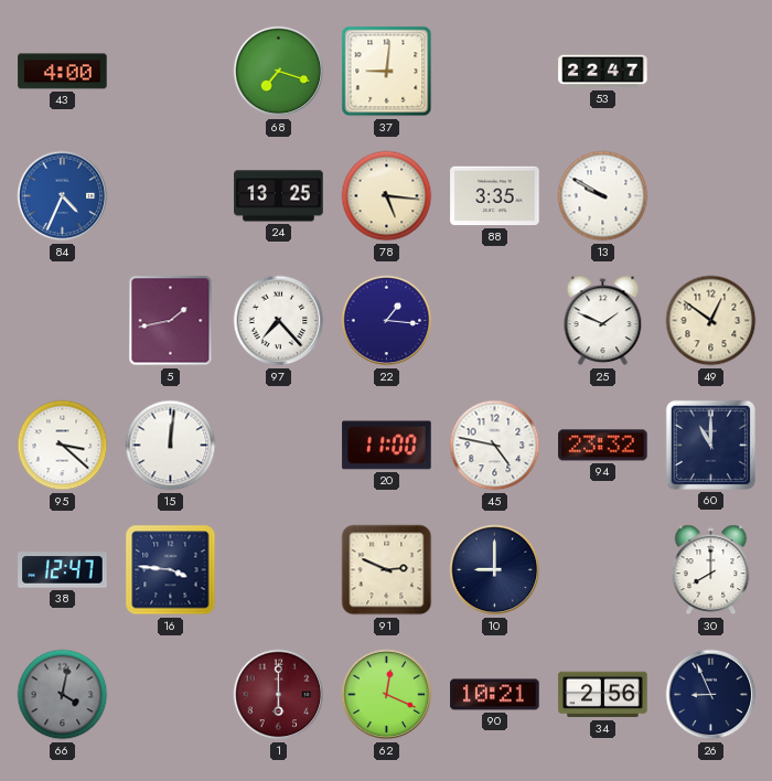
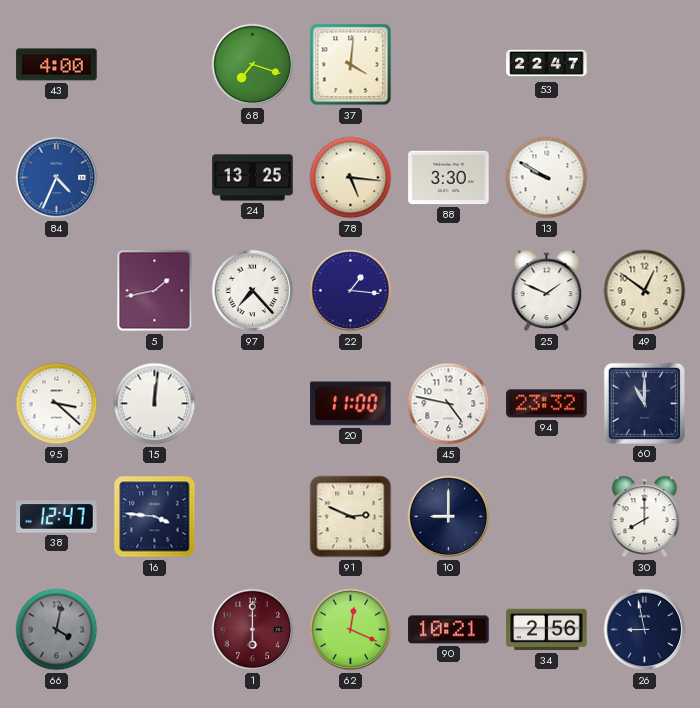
37: 9:01 -> 4:01
88: 3:35 -> 3:30
26: 8:56 -> 8:58
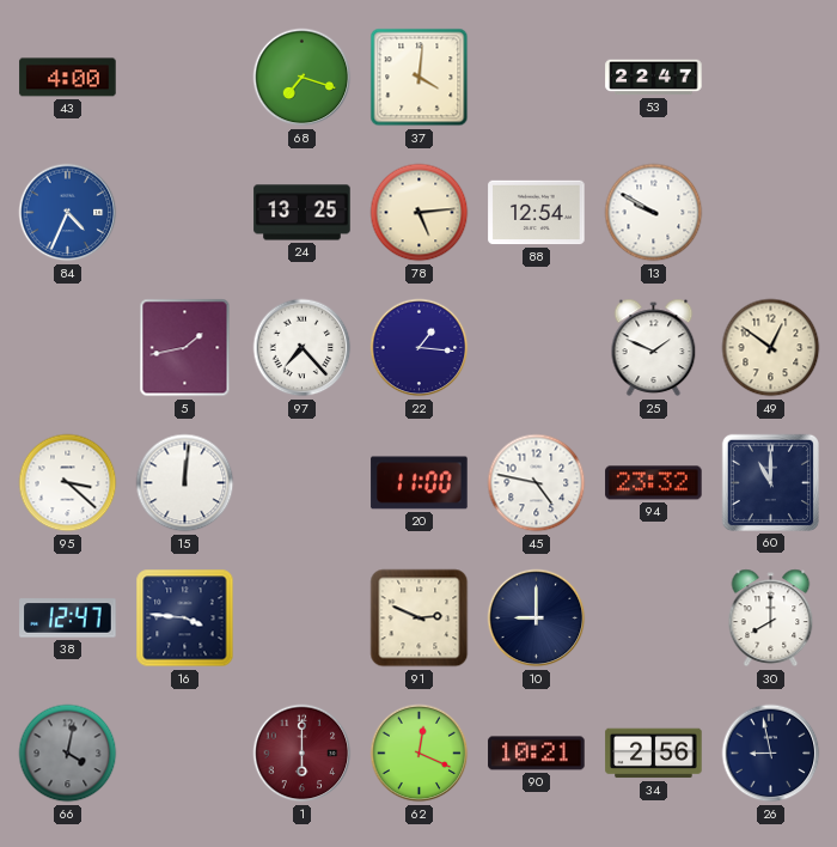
78: 5:16 -> 5:14
88: 3:30 -> 12:54
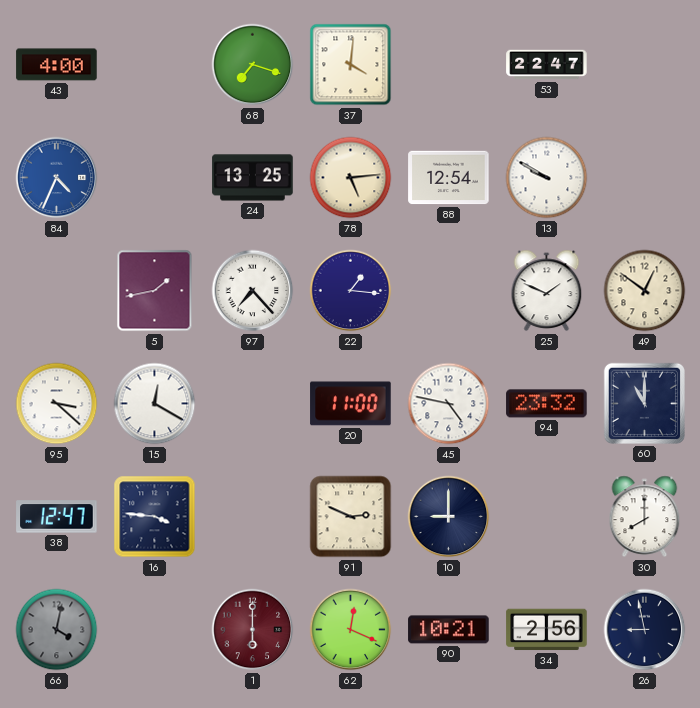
15: 12:01 -> 12:20
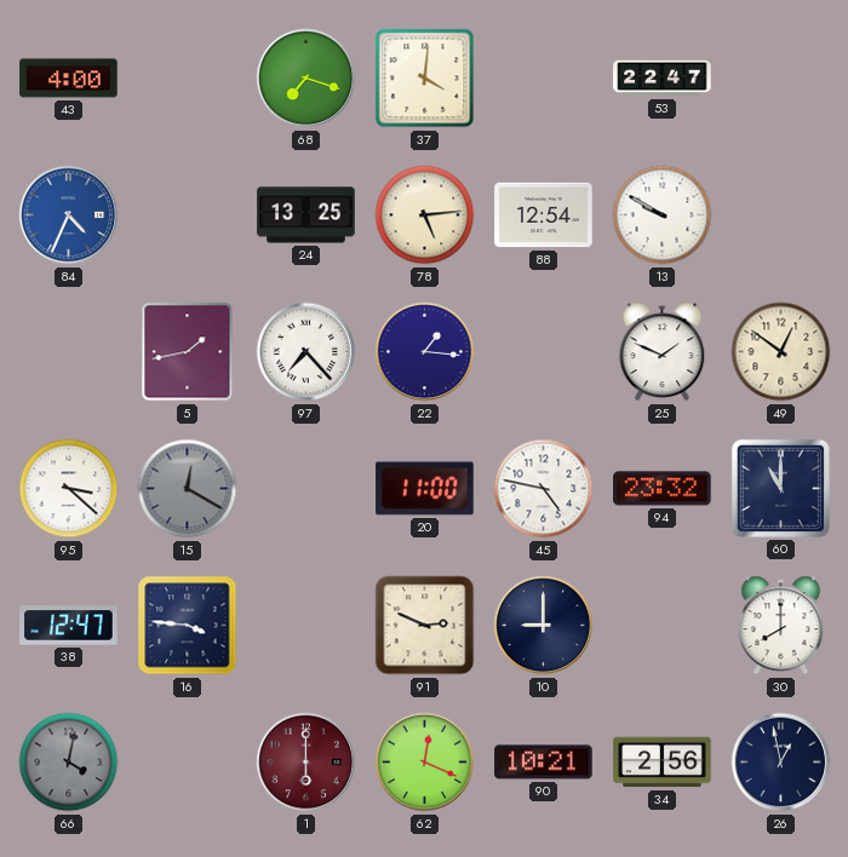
15 dial: white -> grey
26: 8:58 -> 12:58
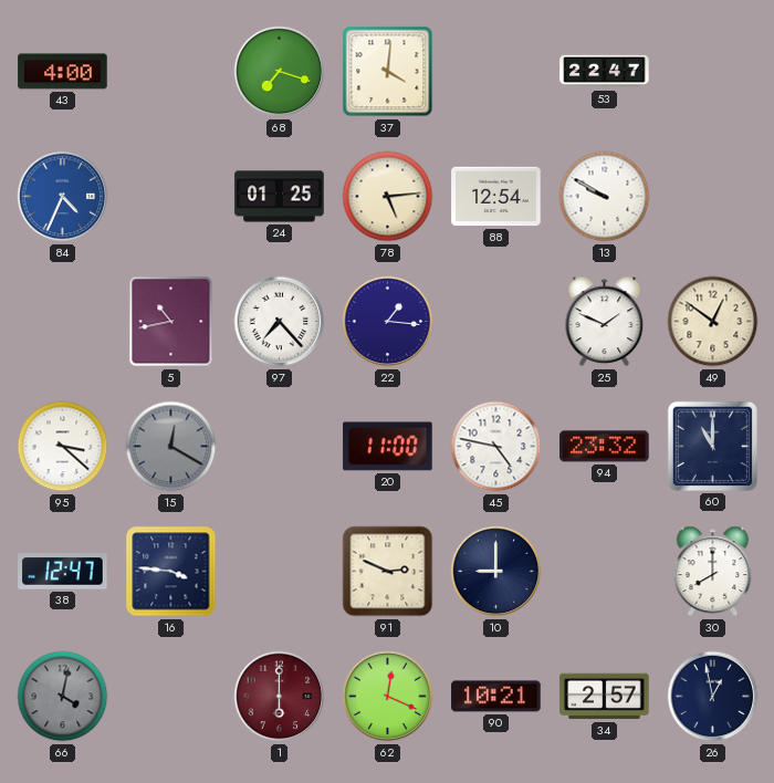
24: 13:25 -> 01:25
5: 1:43 -> 10:43
34: 2:56 -> 2:57
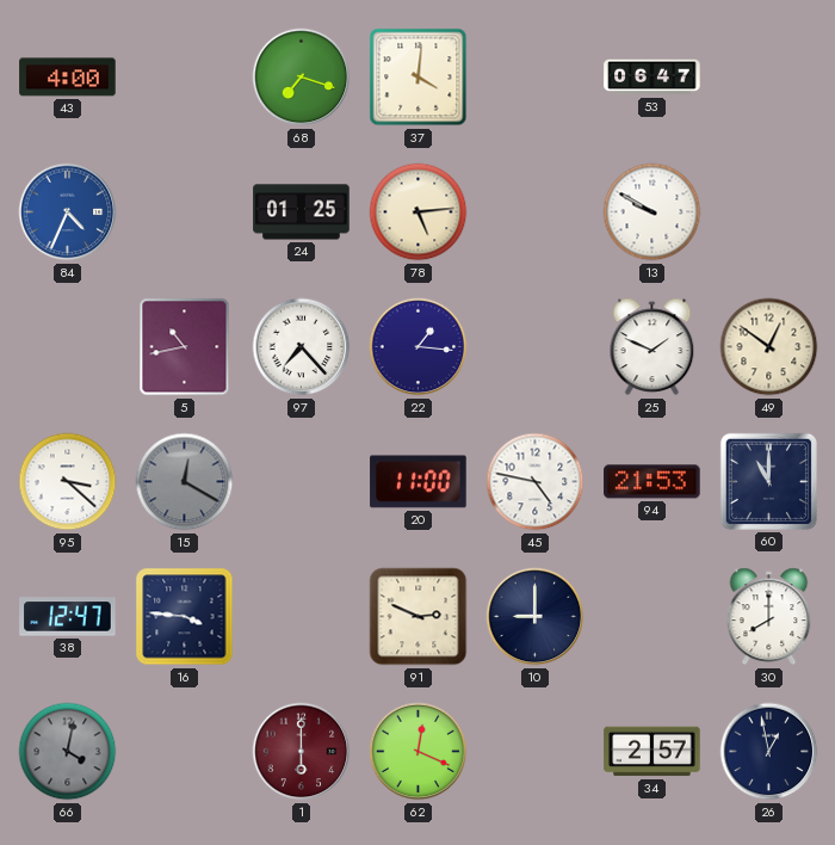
53: 22:47 -> 06:47
88: 12:54 -> none
94: 23:32 -> 21:53
90: 10:21 -> none
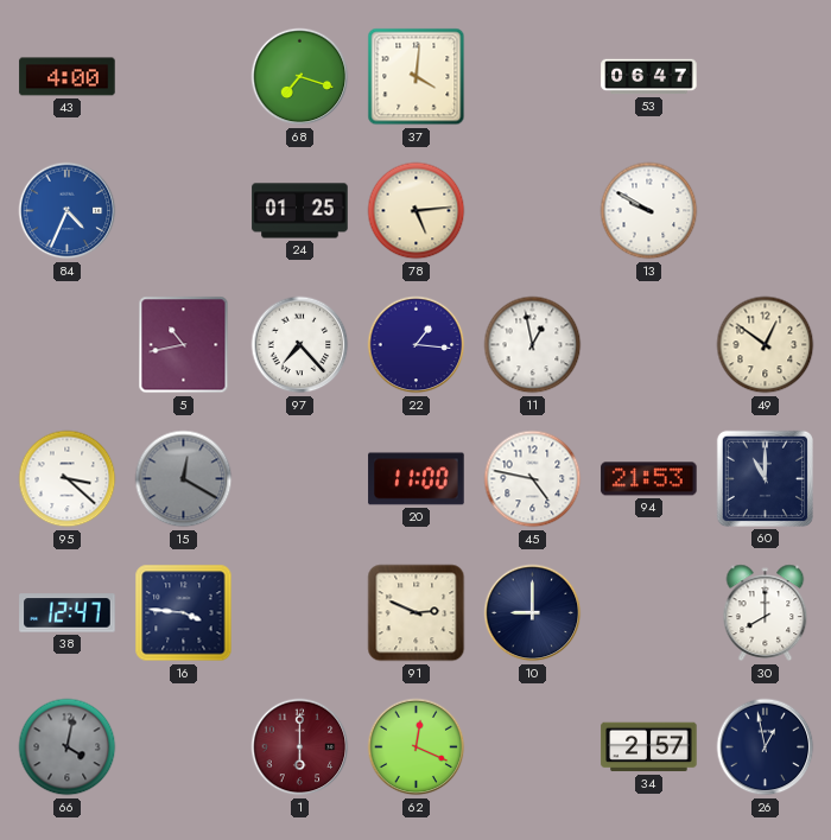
11: none -> 12:58
25: 1:49 -> none
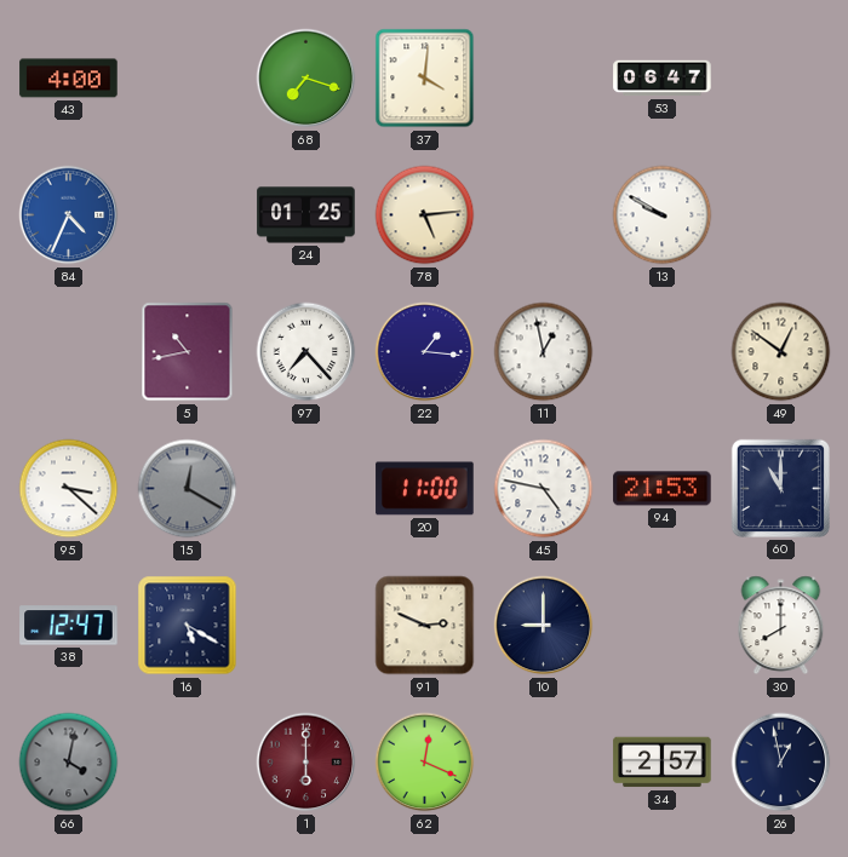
16: 3:46 -> 5:20
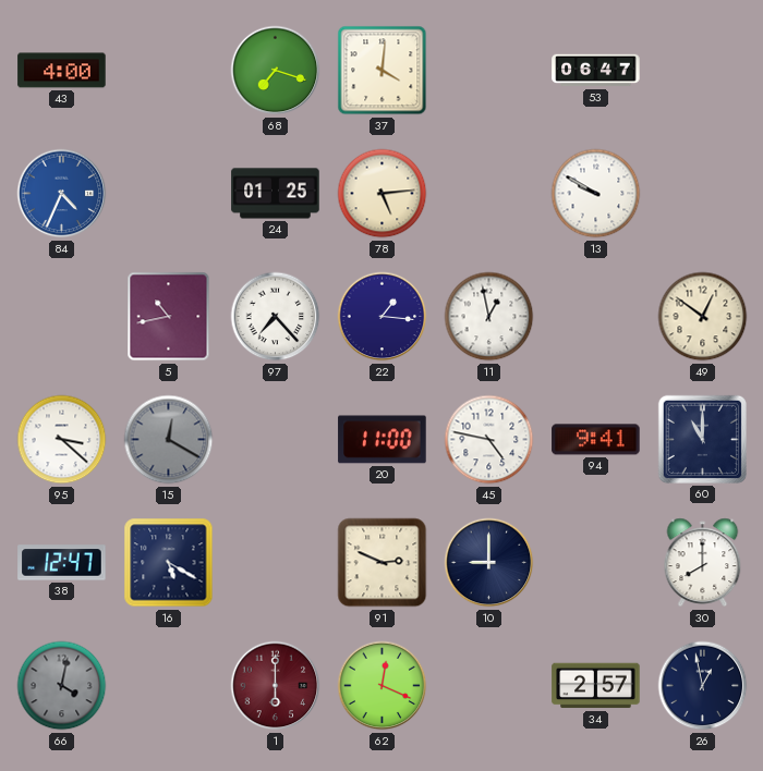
94: 21:53 -> 9:41
